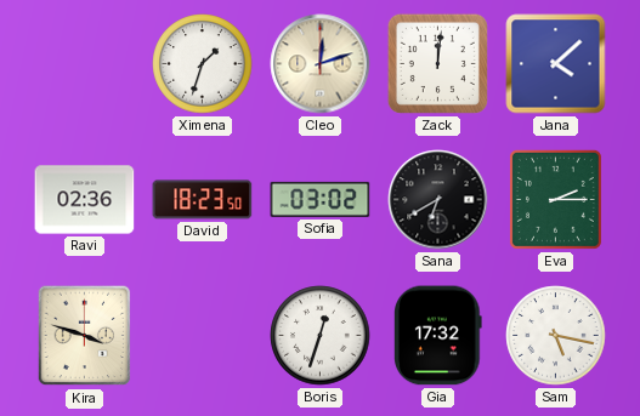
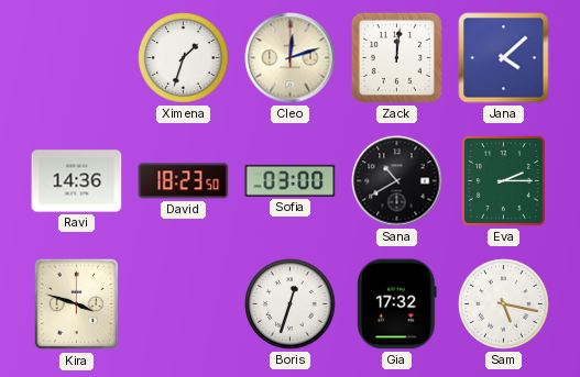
Ravi: 02:36 -> 14:36
Sofia: 03:02 -> 03:00
Sana: 6:40 -> 10:40
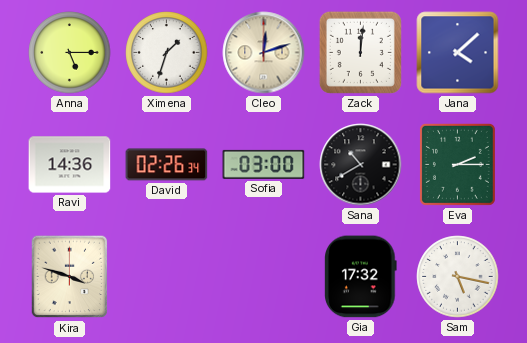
Anna: none -> 5:15
David: 18:23 -> 02:26
Boris: 12:33 -> none
